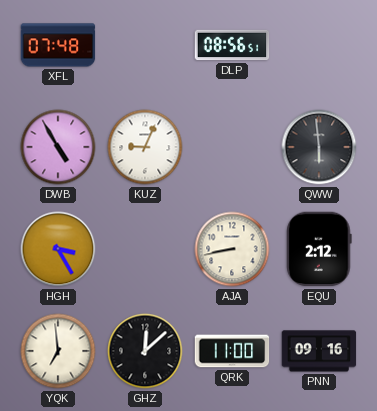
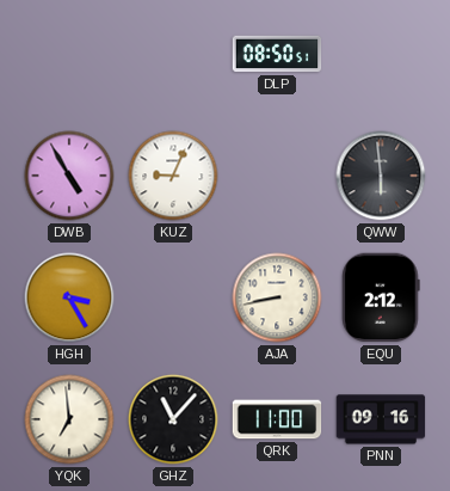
XFL: 07:48 -> none
DLP: 08:56 -> 08:50
GHZ: 12:08 -> 11:07
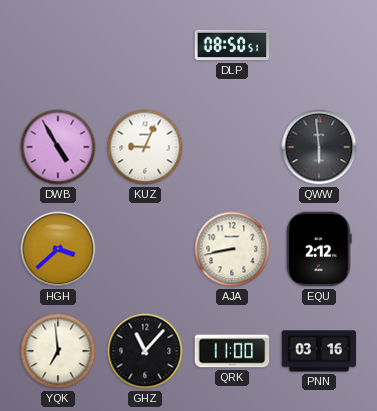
HGH: 3:25 -> 3:38
PNN: 09:16 -> 03:16
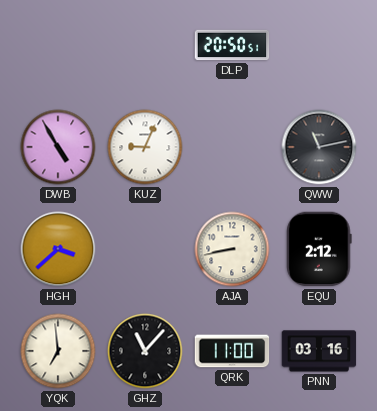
DLP: 08:50 -> 20:50
QWW: 5:59 -> 11:13
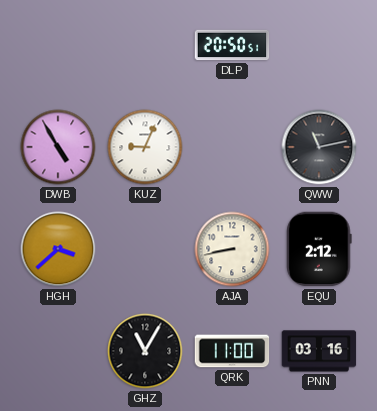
YQK: 6:59 -> none
GHZ: 11:07 -> 11:05
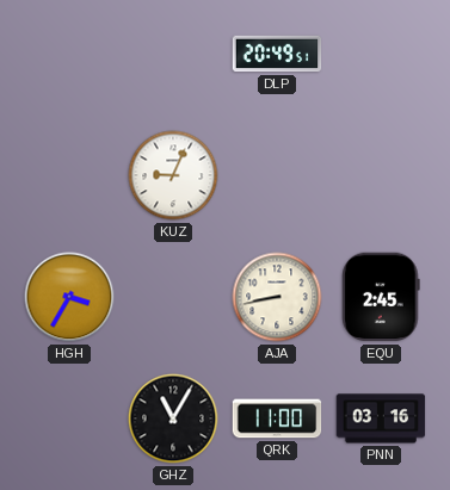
DLP: 20:50 -> 20:49
DWB: 4:55 -> none
QWW: 11:13 -> none
HGH: 3:38 -> 3:35
EQU: 2:12 -> 2:45
